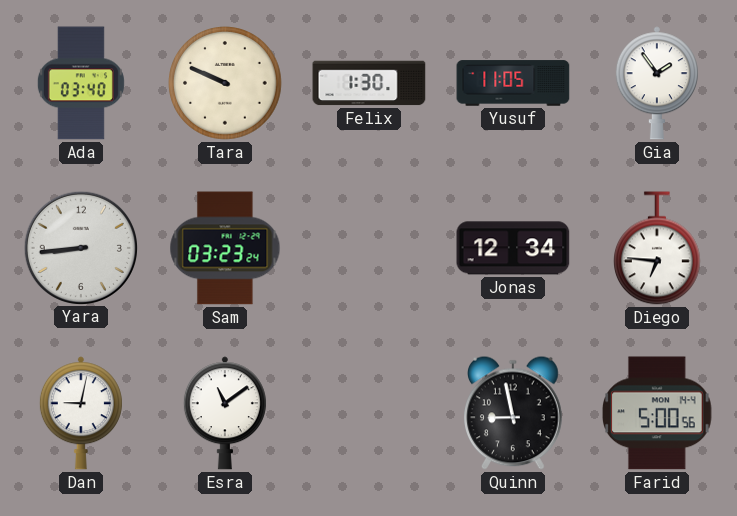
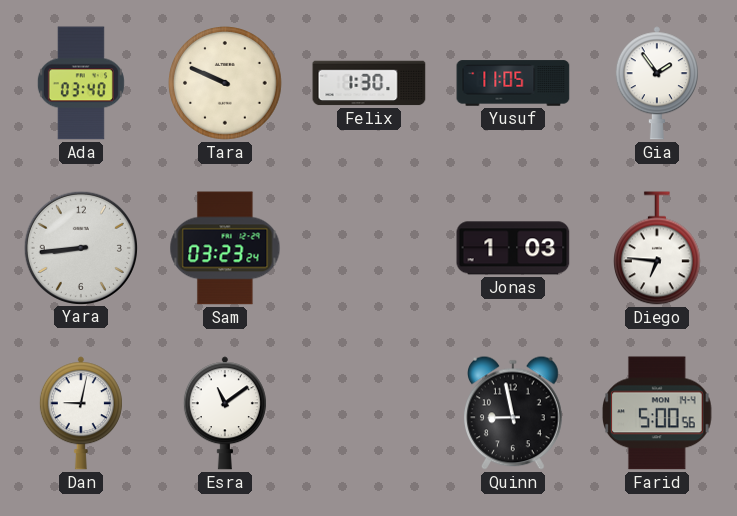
Jonas: 12:34 -> 1:03
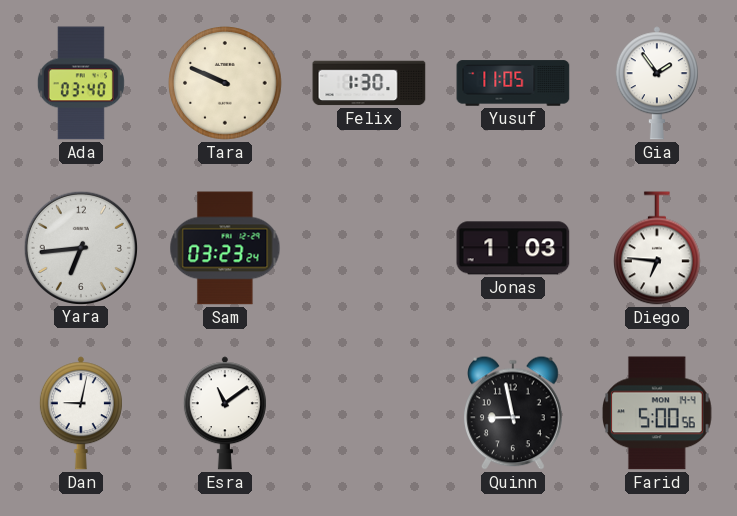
Yara: 8:44 -> 6:44
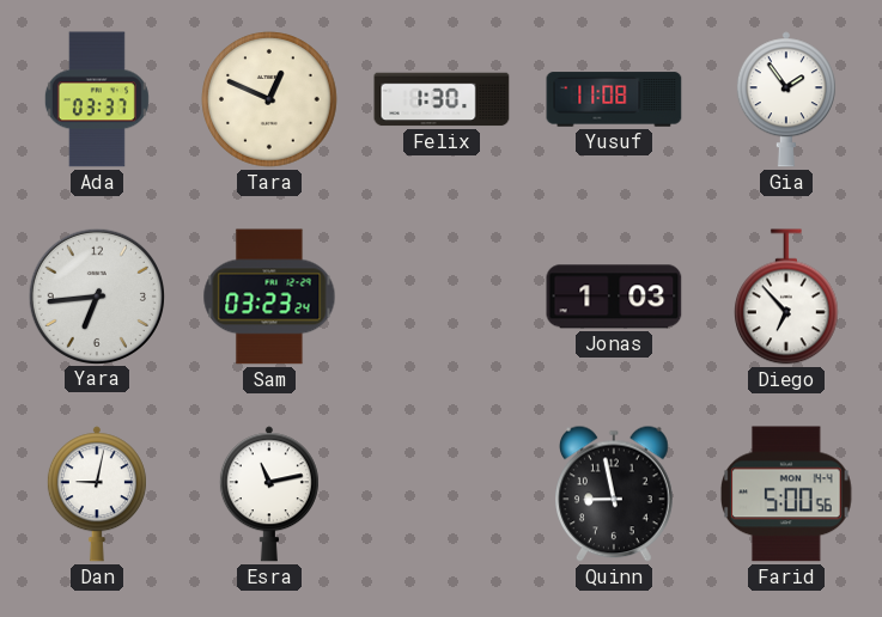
Ada: 03:40 -> 03:37
Tara: 9:49 -> 12:49
Yusuf: 11:05 -> 11:08
Diego: 6:46 -> 6:53
Esra: 11:09 -> 11:13
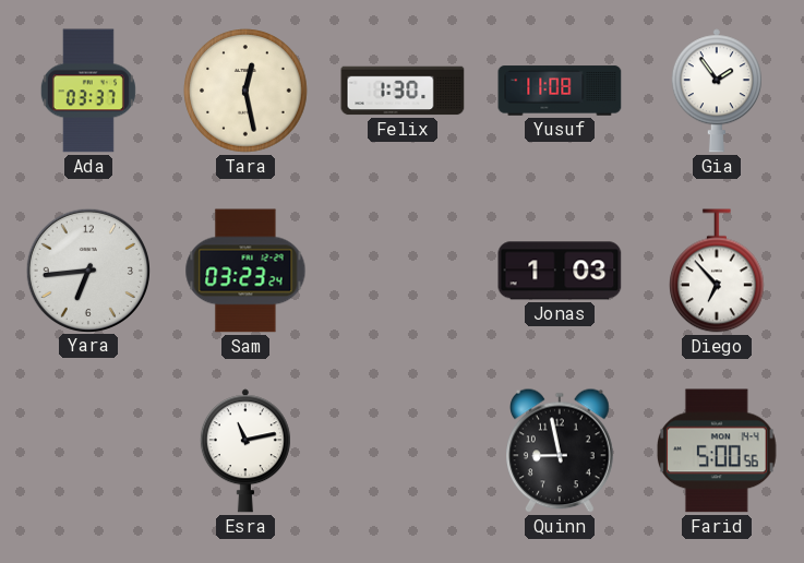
Tara: 12:49 -> 12:28
Dan: 9:02 -> none
